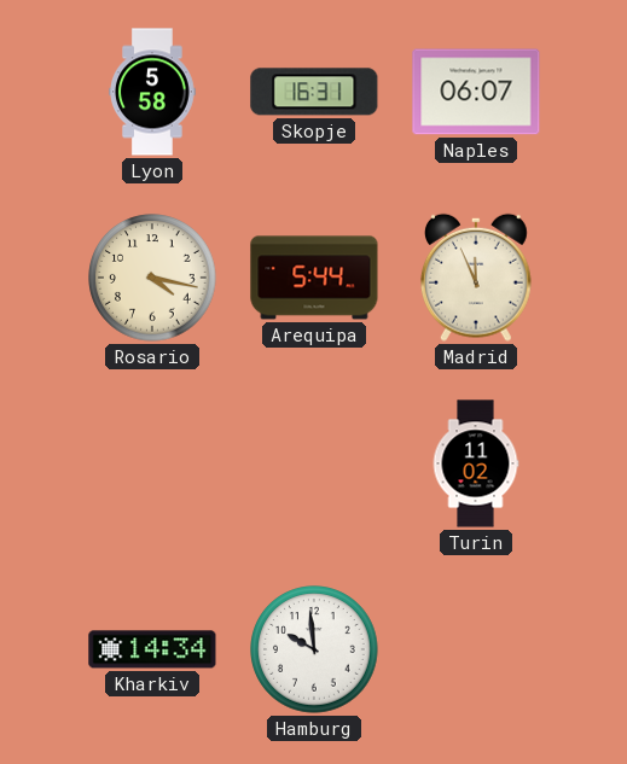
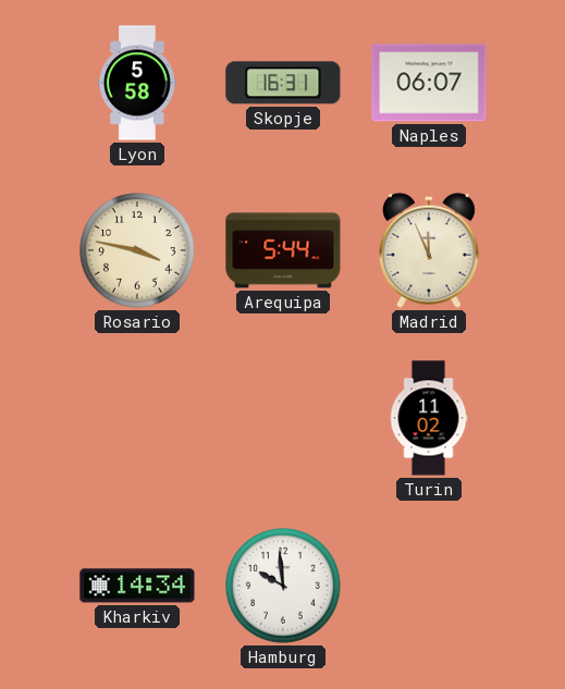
Rosario: 4:17 -> 3:47
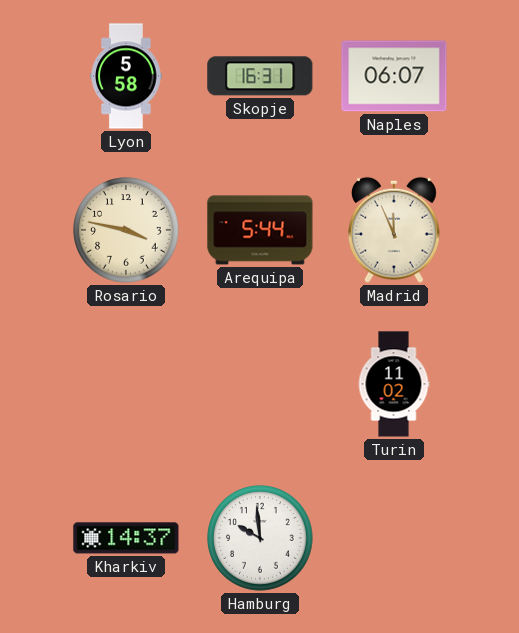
Kharkiv: 14:34 -> 14:37
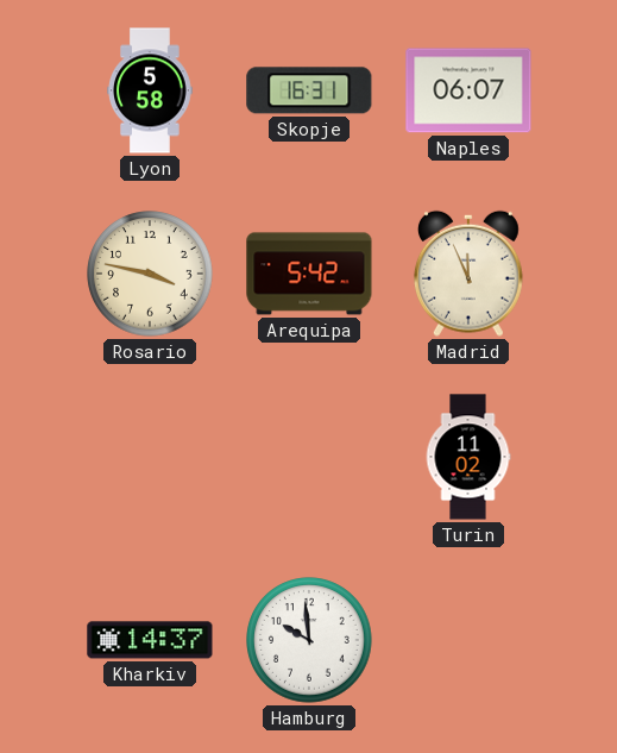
Arequipa: 5:44 -> 5:42
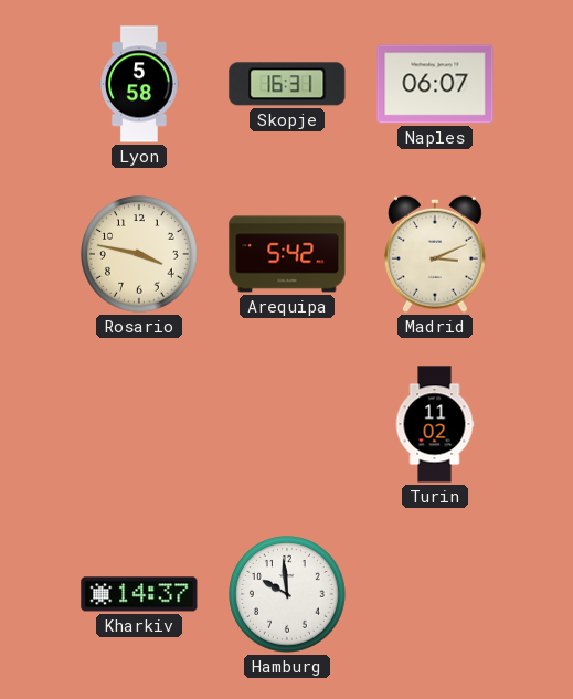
Madrid: 11:56 -> 3:11
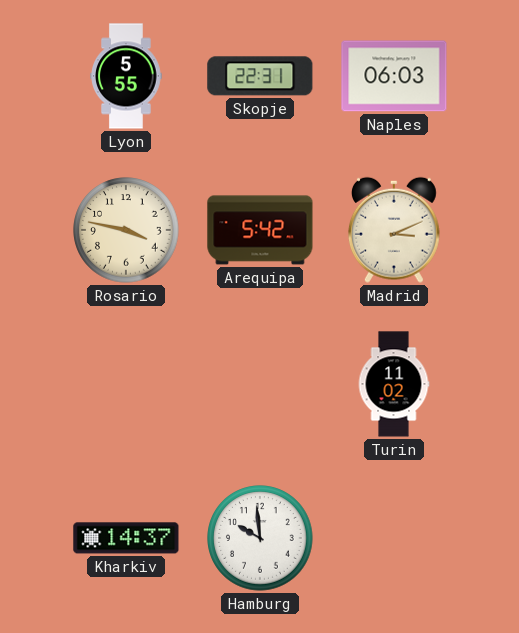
Lyon: 5:58 -> 5:55
Skopje: 16:31 -> 22:31
Naples: 06:07 -> 06:03
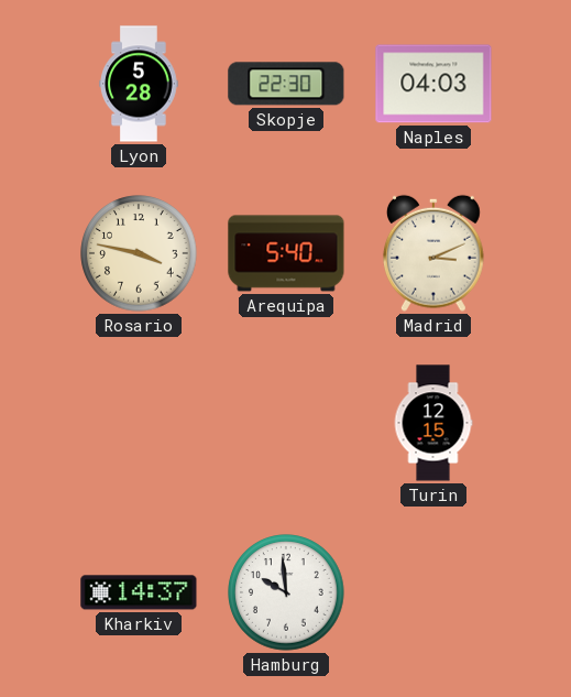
Lyon: 5:55 -> 5:28
Skopje: 22:31 -> 22:30
Naples: 06:03 -> 04:03
Arequipa: 5:42 -> 5:40
Turin: 11:02 -> 12:15
